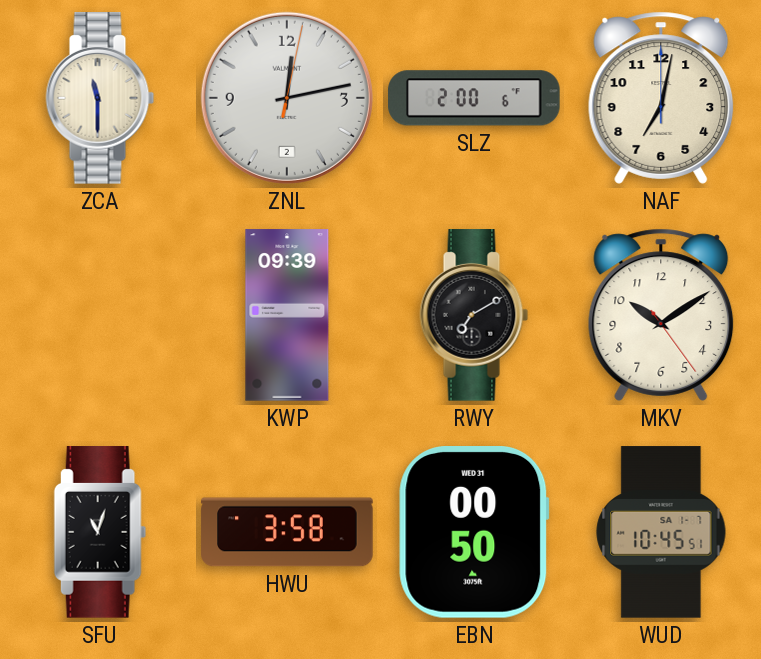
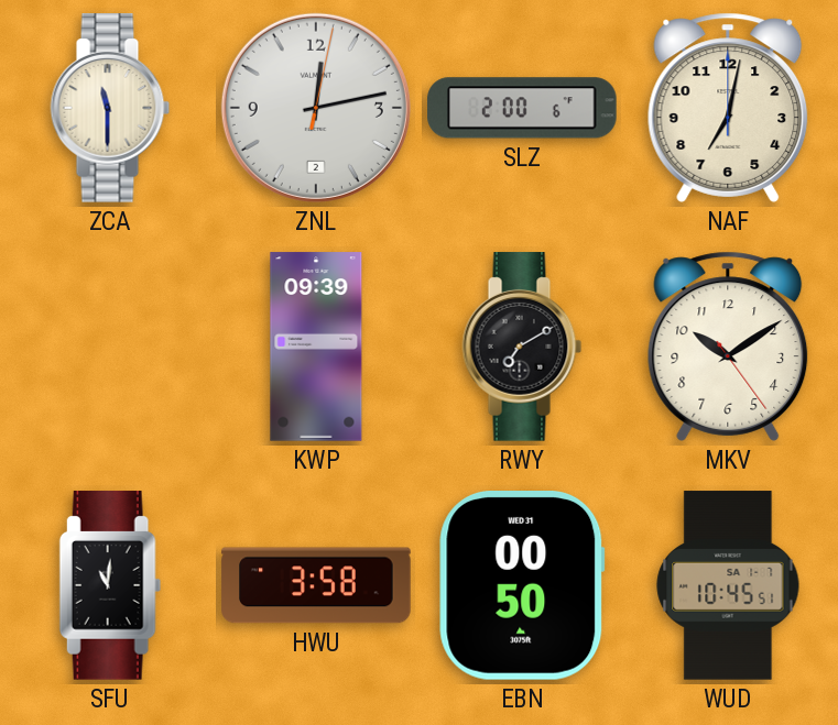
SFU: 11:03 -> 11:01
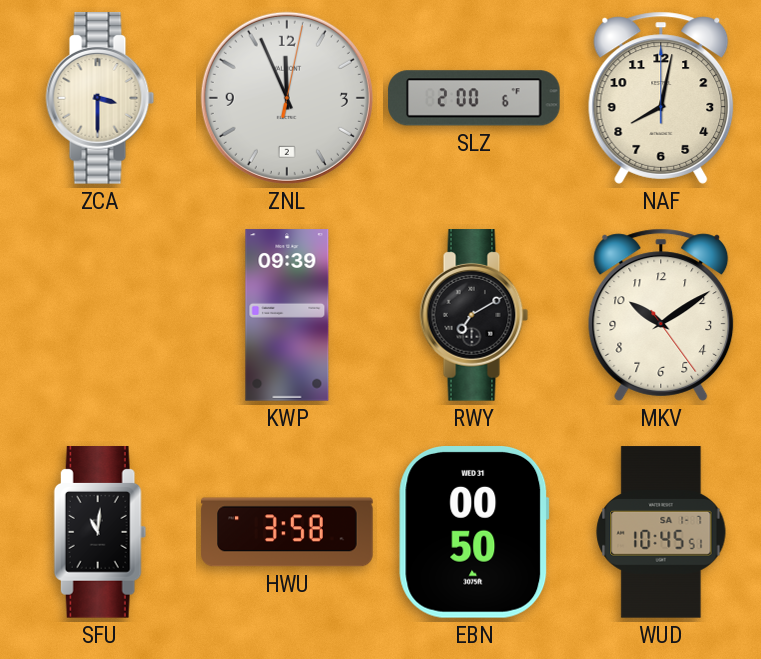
ZCA: 11:30 -> 3:30
ZNL: 12:13 -> 11:56
NAF: 7:02 -> 8:02
